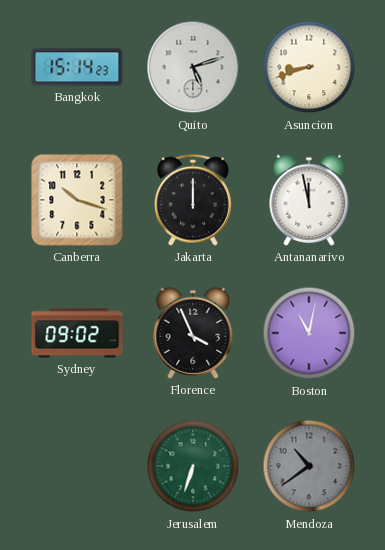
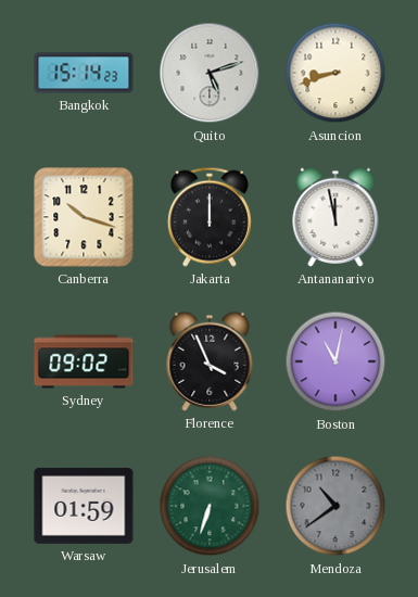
Warsaw: none -> 01:59
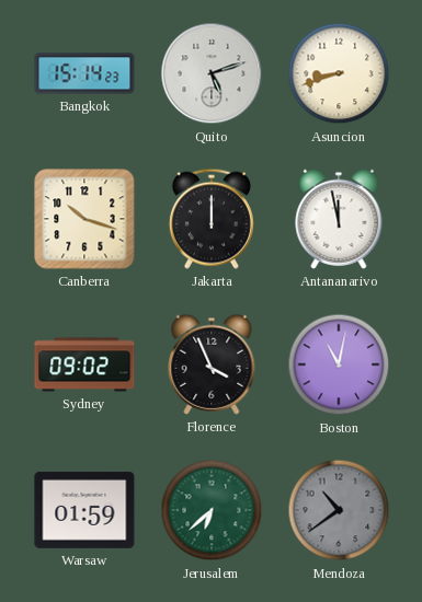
Jerusalem: 6:33 -> 6:38
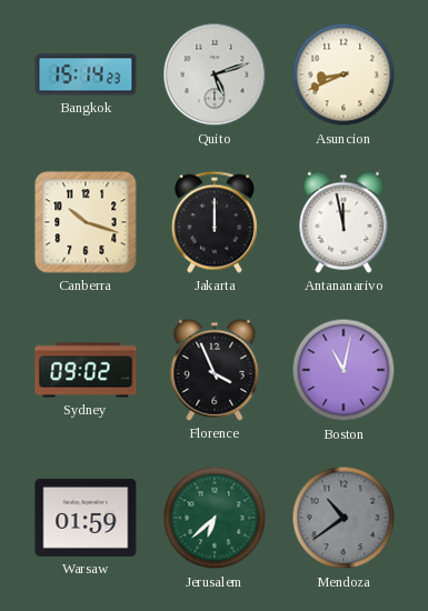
Asuncion: 8:42 -> 8:41
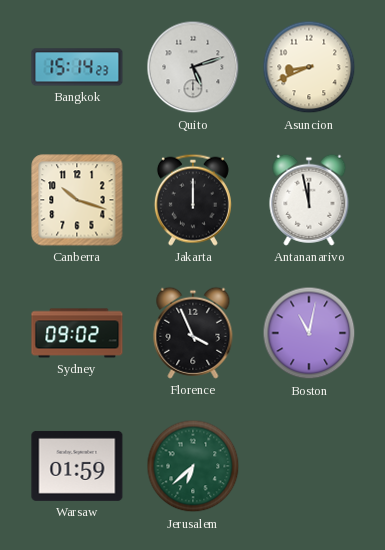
Mendoza: 10:39 -> none
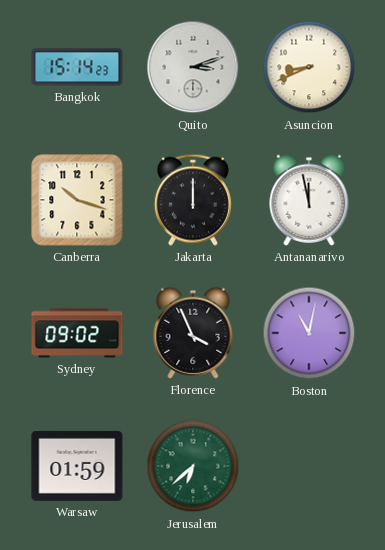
Quito: 5:12 -> 3:12
